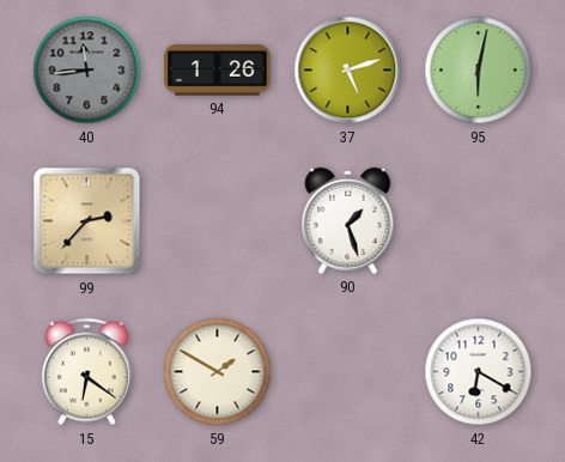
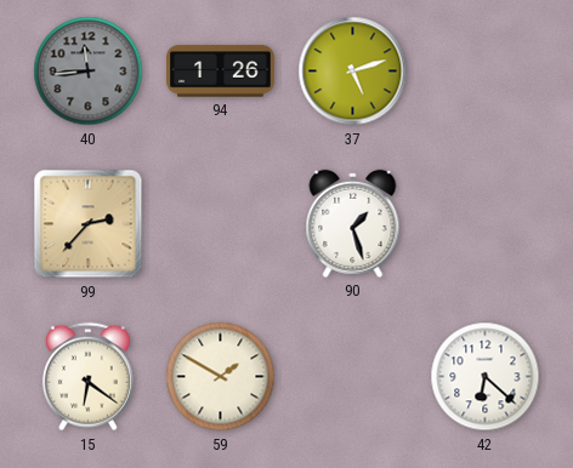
95: 6:02 -> none
42: 6:20 -> 6:22
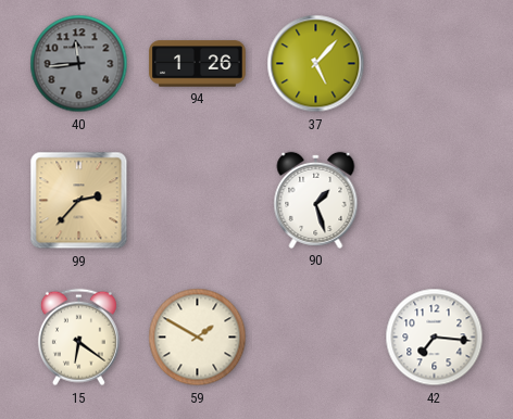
37: 5:12 -> 5:07
42: 6:22 -> 7:16
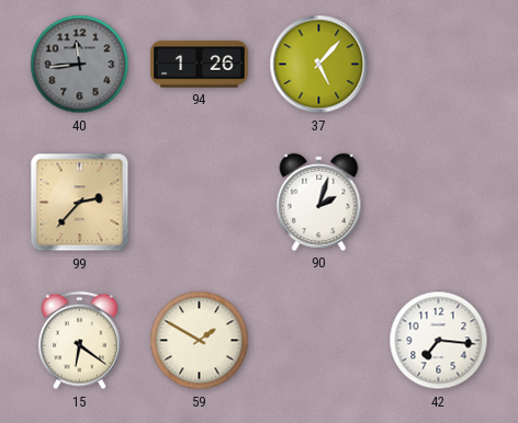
90: 1:27 -> 2:03
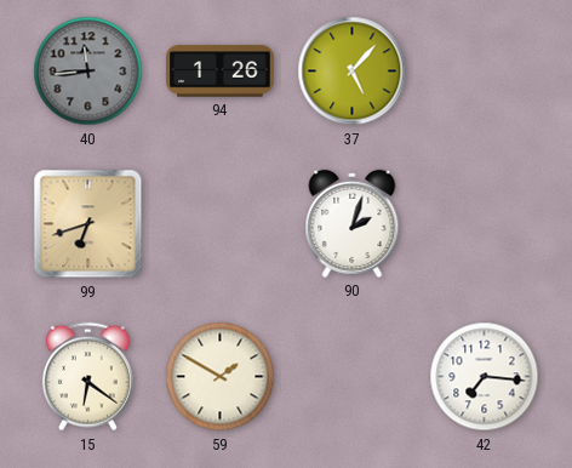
99: 2:37 -> 6:42
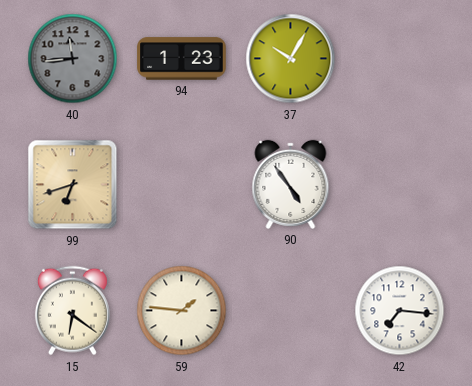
94: 1:26 -> 1:23
37: 5:07 -> 10:05
90: 2:03 -> 4:54
59: 1:50 -> 1:46
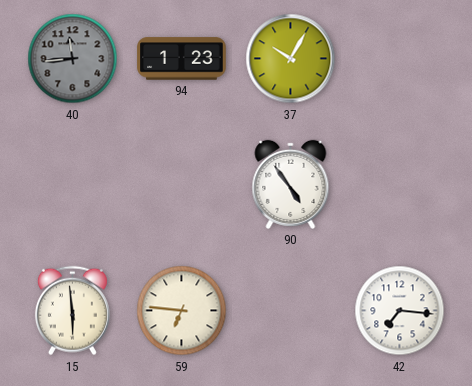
99: 6:42 -> none
15: 6:21 -> 5:59
59: 1:46 -> 6:46
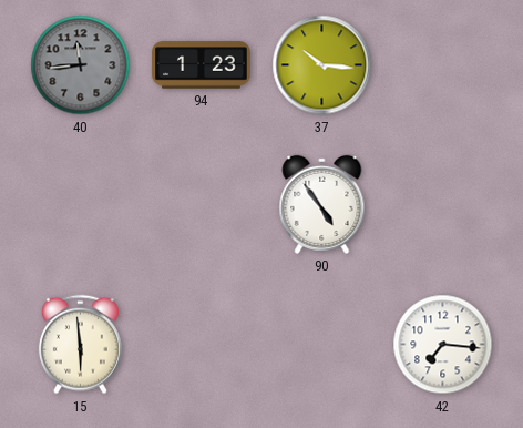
37: 10:05 -> 10:16
59: 6:46 -> none
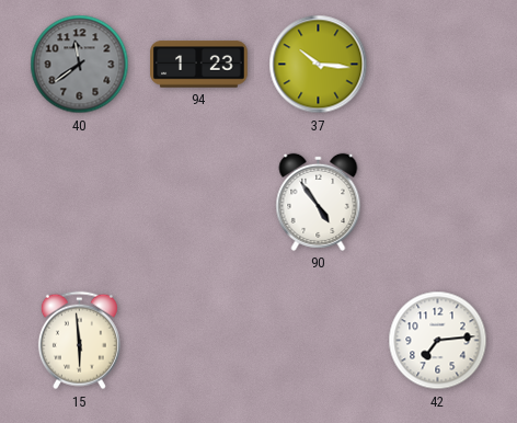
40: 11:44 -> 11:39
42: 7:16 -> 7:14
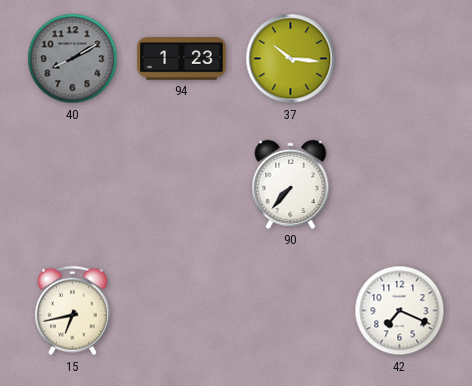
40: 11:39 -> 8:10
90: 4:54 -> 7:37
15: 5:59 -> 6:43
42: 7:14 -> 7:19
